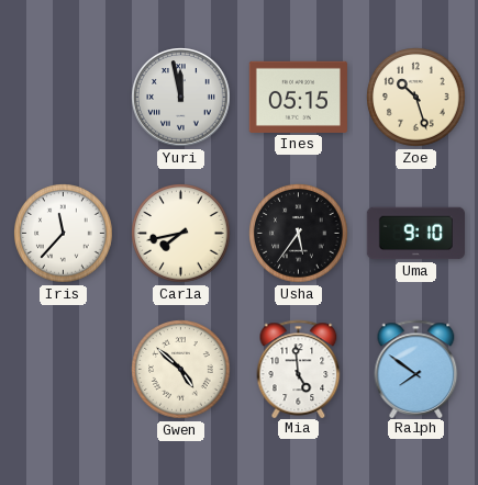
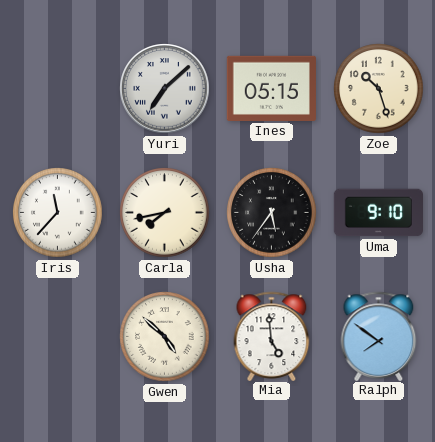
Yuri: 11:58 -> 7:08
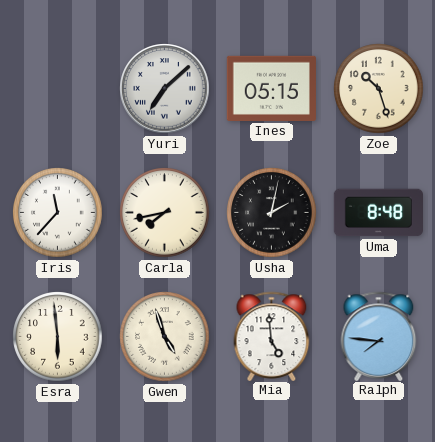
Usha: 5:36 -> 2:02
Uma: 9:10 -> 8:48
Esra: none -> 5:59
Gwen: 4:52 -> 4:57
Ralph: 7:51 -> 7:46
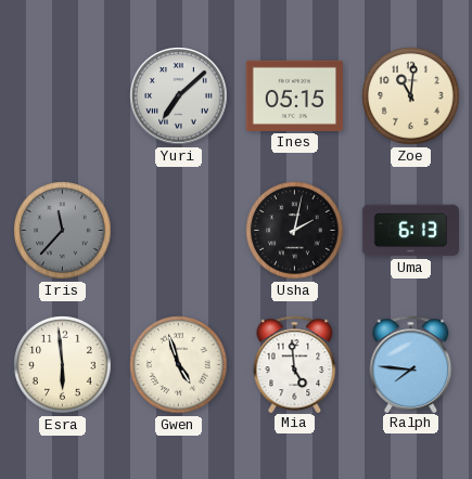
Zoe: 10:27 -> 11:01
Iris dial: white -> grey
Carla: 7:43 -> none
Uma: 8:48 -> 6:13
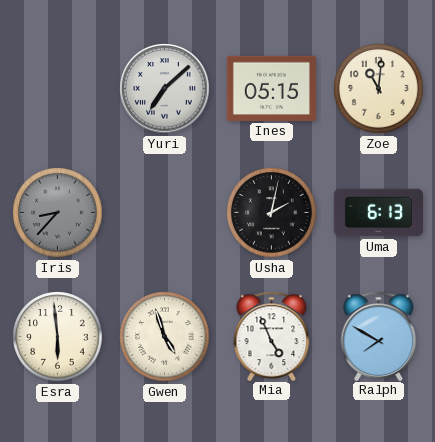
Iris: 11:37 -> 8:37
Mia: 4:59 -> 4:56
Ralph: 7:46 -> 7:50
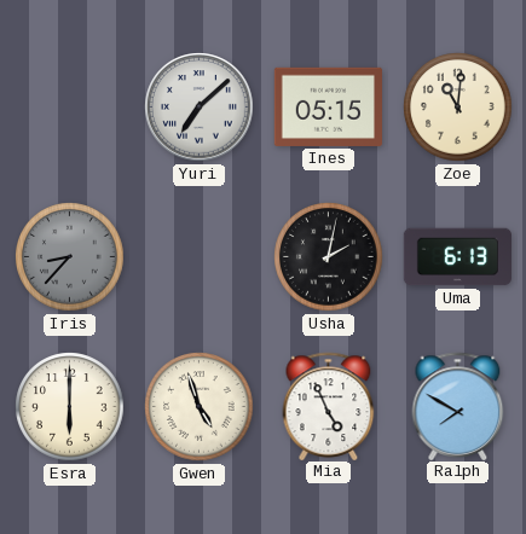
Esra: 5:59 -> 6:00
